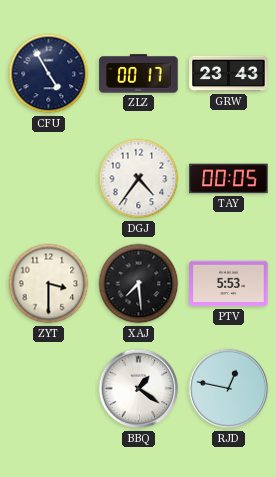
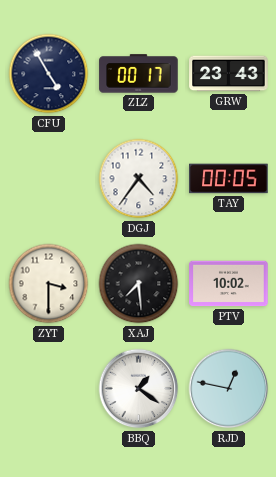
PTV: 5:53 -> 10:02
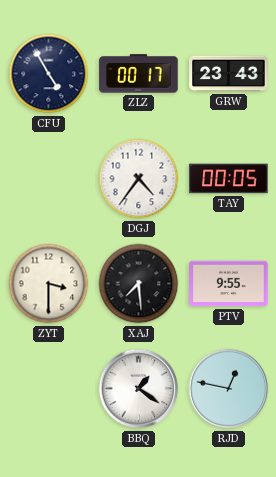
PTV: 10:02 -> 9:55
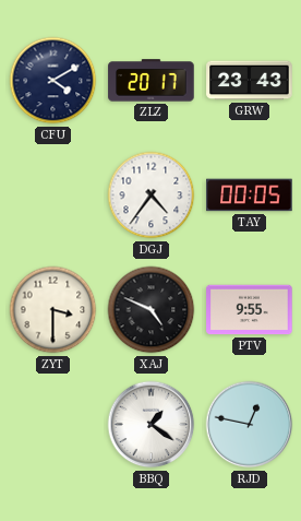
CFU: 4:55 -> 4:10
ZLZ: 00:17 -> 20:17
XAJ: 7:29 -> 4:49
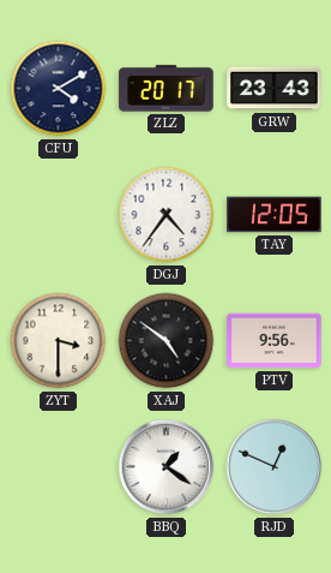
TAY: 00:05 -> 12:05
XAJ: 4:49 -> 4:51
PTV: 9:55 -> 9:56
RJD: 12:47 -> 12:49
